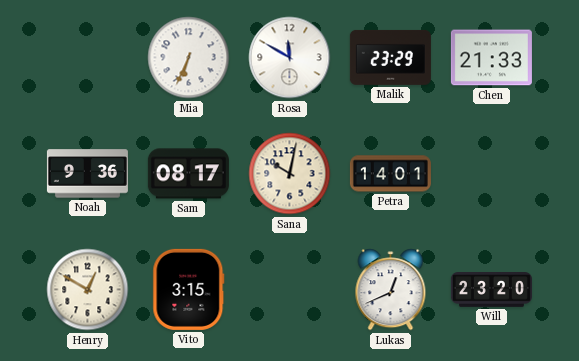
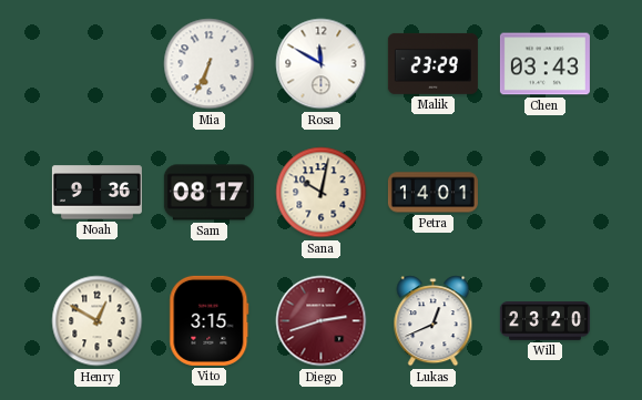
Chen: 21:33 -> 03:43
Diego: none -> 2:42
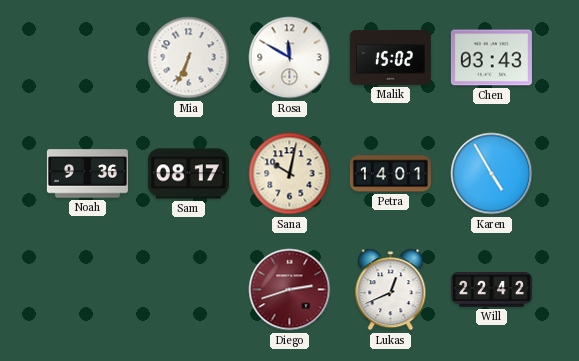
Malik: 23:29 -> 15:02
Karen: none -> 4:55
Henry: 12:50 -> none
Vito: 3:15 -> none
Will: 23:20 -> 22:42
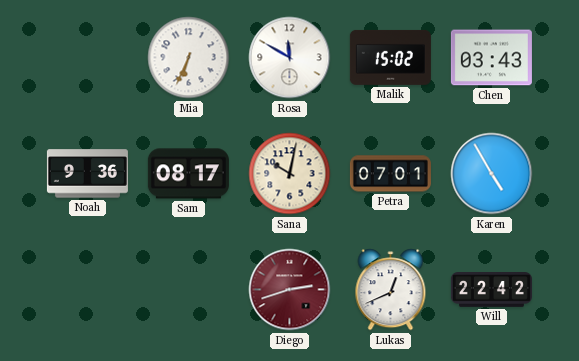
Petra: 14:01 -> 07:01
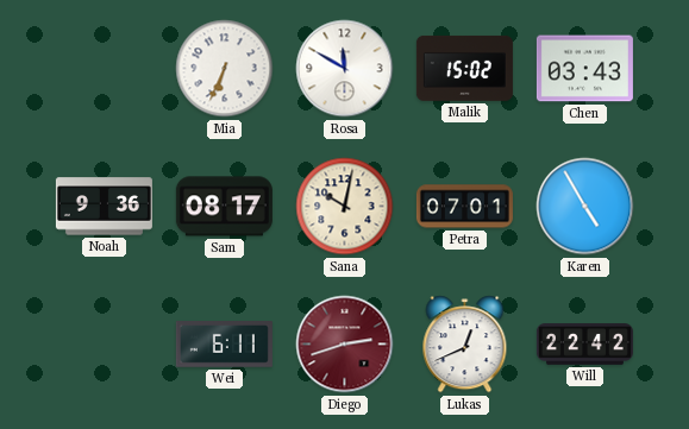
Wei: none -> 6:11
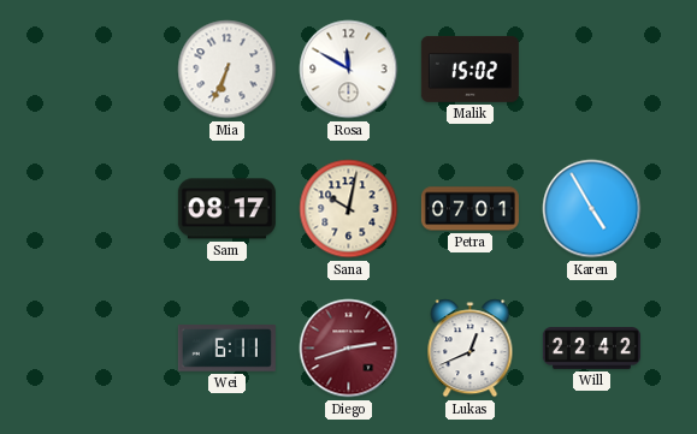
Chen: 03:43 -> none
Noah: 9:36 -> none
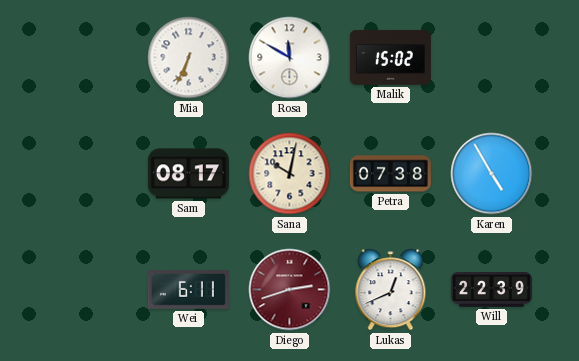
Petra: 07:01 -> 07:38
Will: 22:42 -> 22:39
